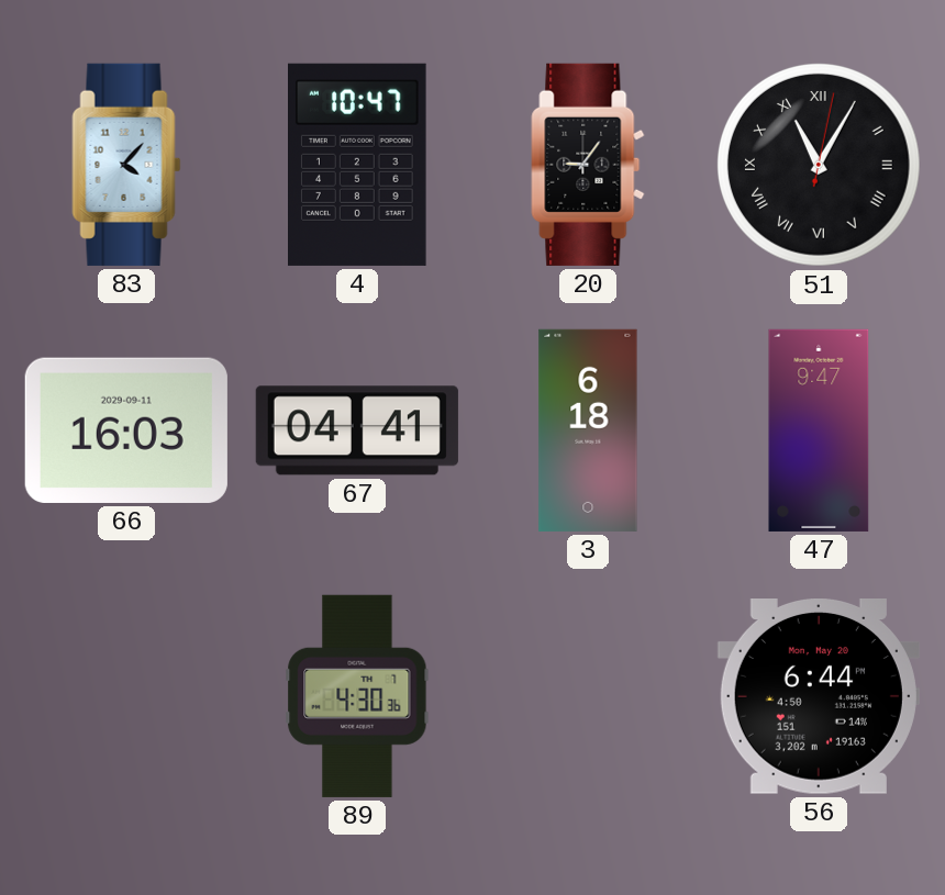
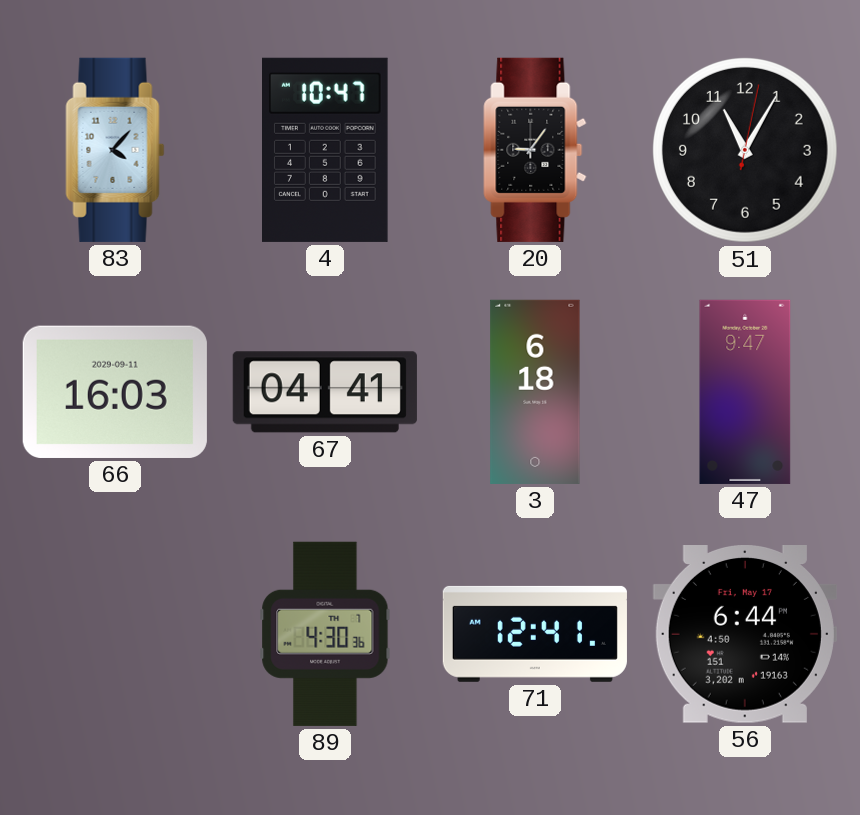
51 numerals: Roman -> Arabic
71: none -> 12:41
56 date: Mon, May 20 -> Fri, May 17
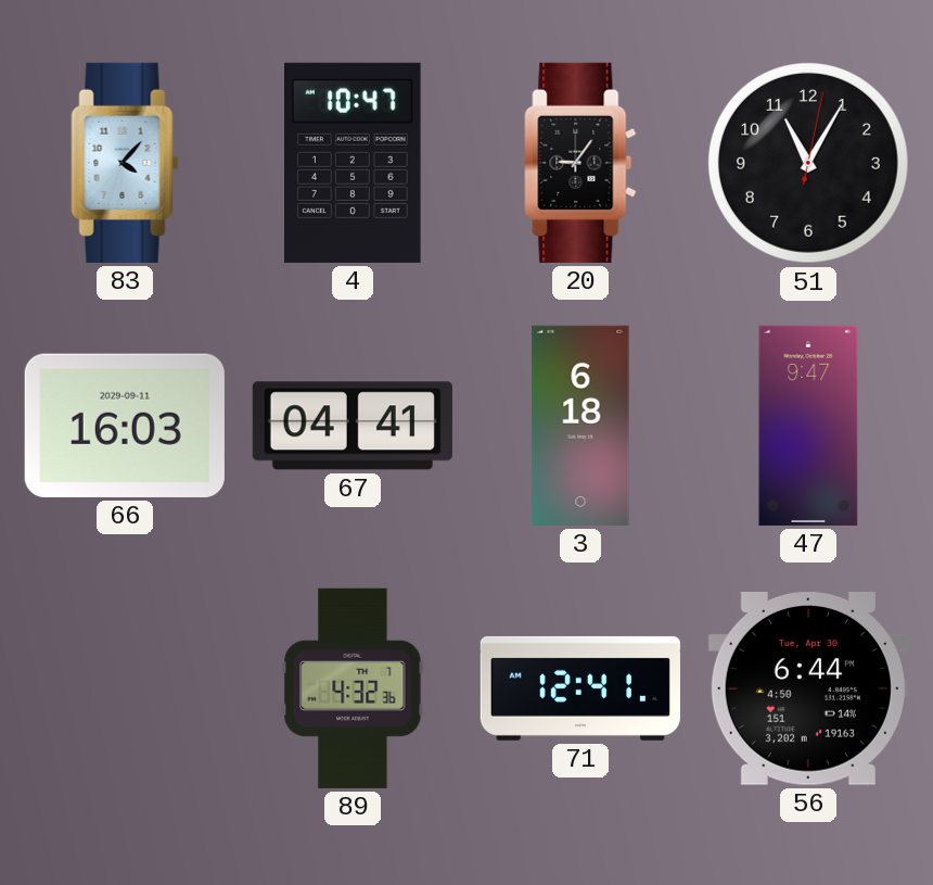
89: 4:30 -> 4:32
56 date: Fri, May 17 -> Tue, Apr 30
